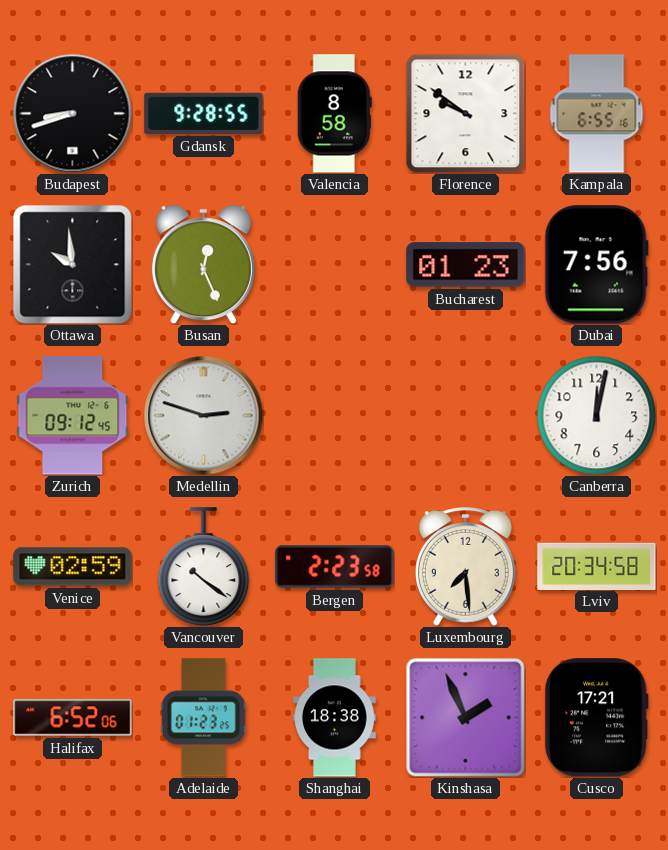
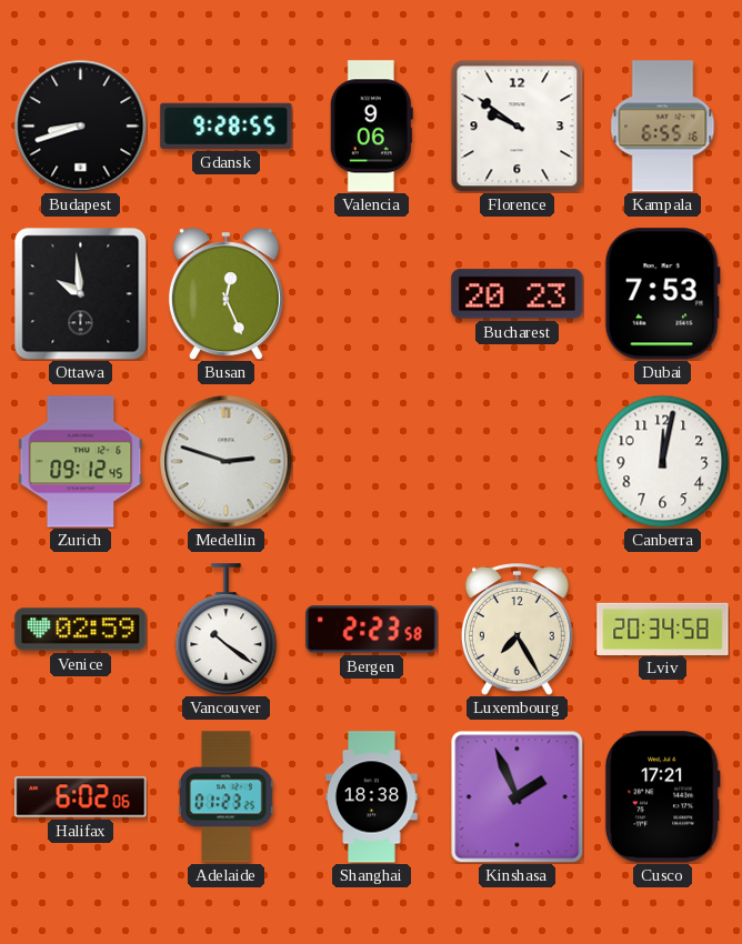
Valencia: 8:58 -> 9:06
Bucharest: 01:23 -> 20:23
Dubai: 7:56 -> 7:53
Luxembourg: 7:29 -> 7:25
Halifax: 6:52 -> 6:02
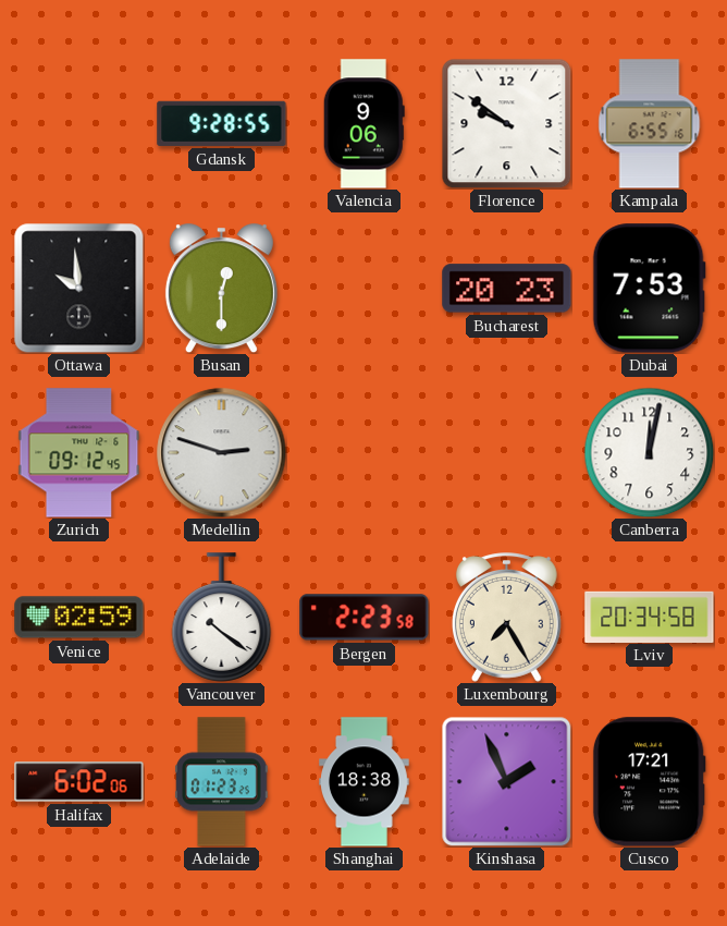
Budapest: 8:42 -> none
Busan: 12:26 -> 12:30
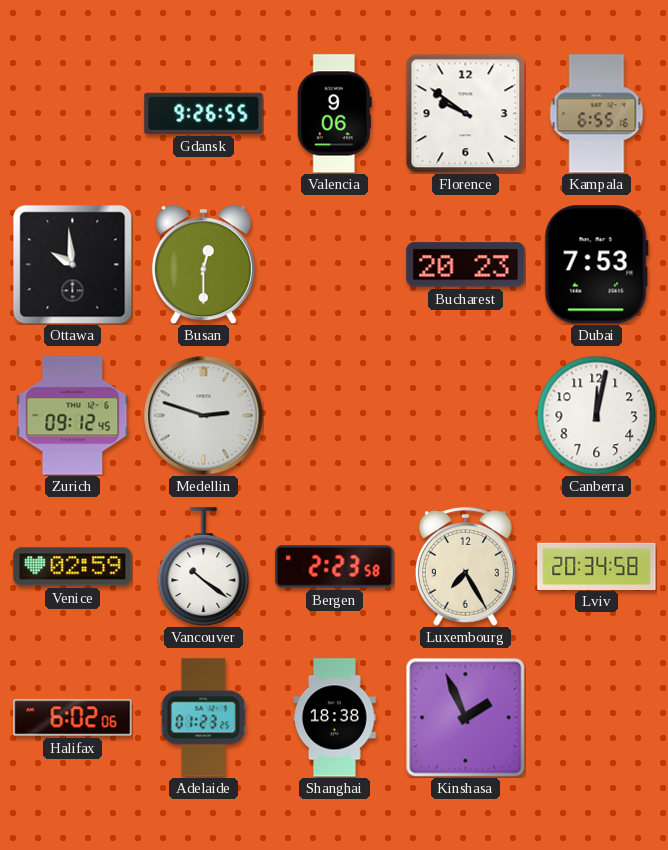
Gdansk: 9:28 -> 9:26
Cusco: 17:21 -> none
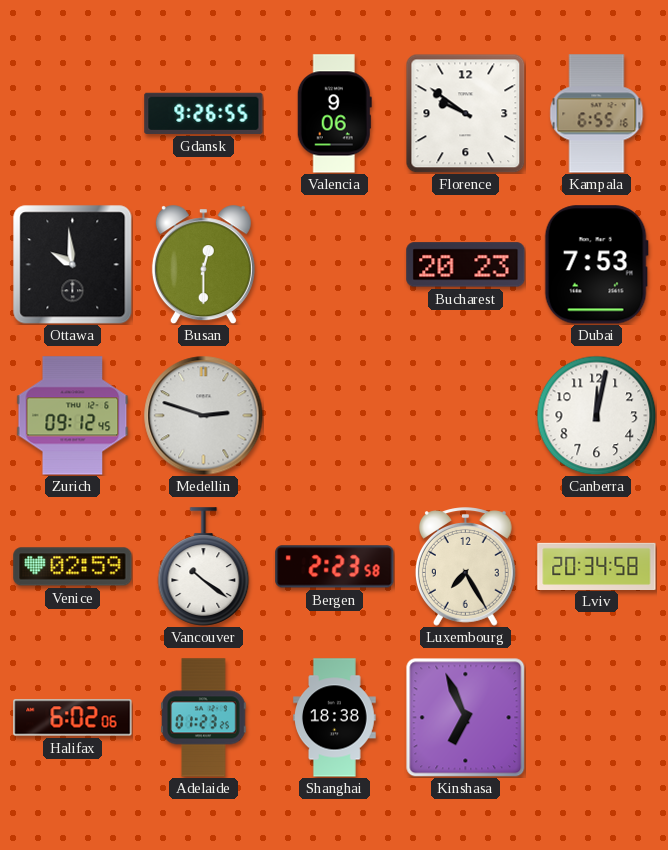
Kinshasa: 1:56 -> 6:56
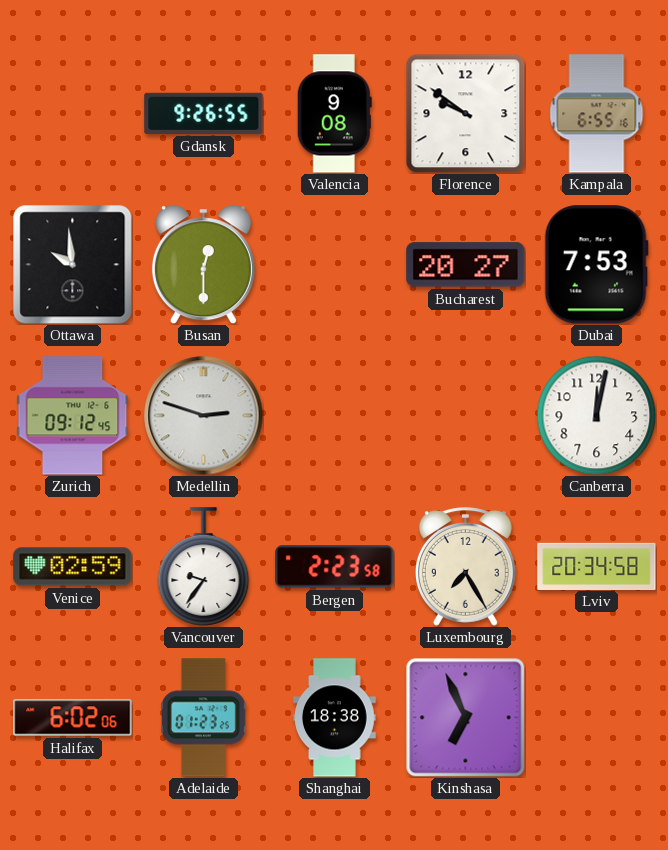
Valencia: 9:06 -> 9:08
Bucharest: 20:23 -> 20:27
Vancouver: 10:21 -> 9:36
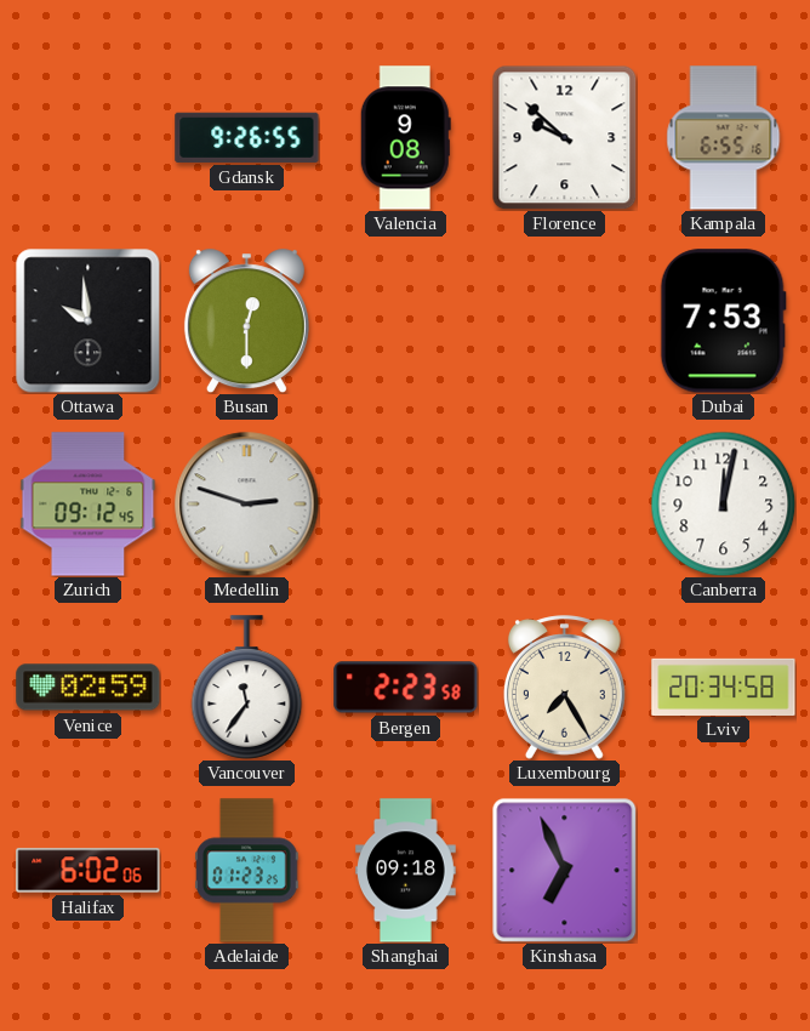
Florence: 9:51 -> 9:52
Bucharest: 20:27 -> none
Vancouver: 9:36 -> 11:36
Shanghai: 18:38 -> 09:18
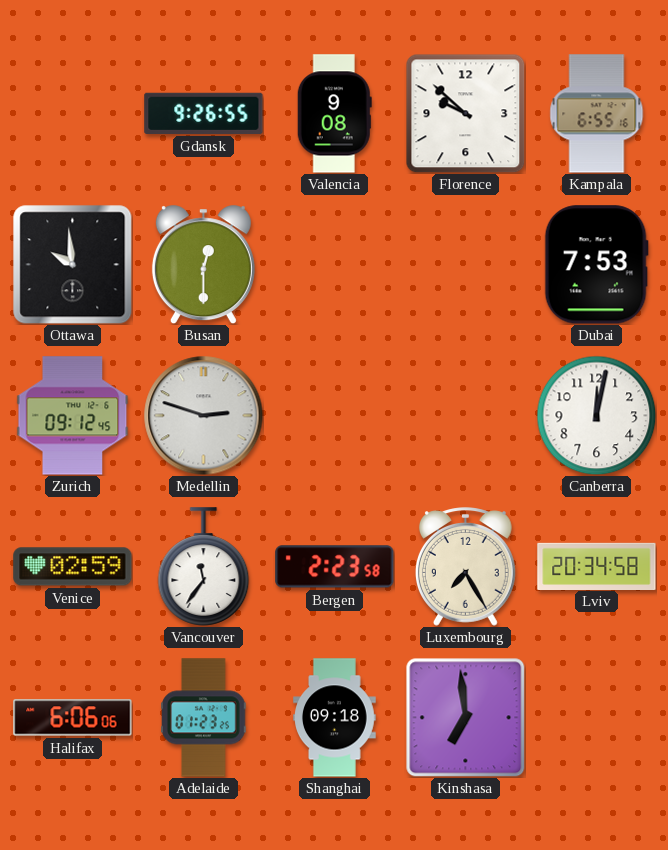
Halifax: 6:02 -> 6:06
Kinshasa: 6:56 -> 6:59
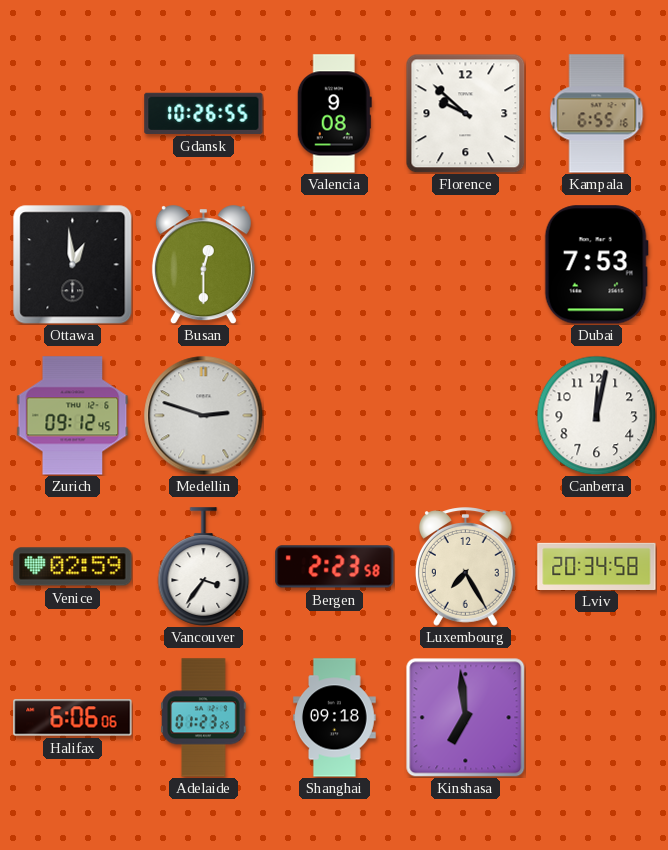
Gdansk: 9:26 -> 10:26
Ottawa: 9:59 -> 12:59
Vancouver: 11:36 -> 3:36
